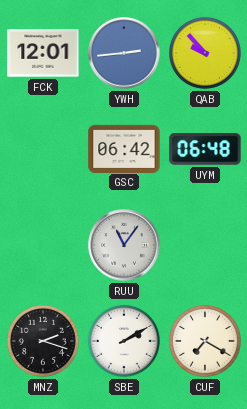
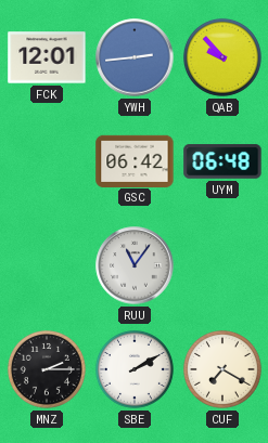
MNZ: 2:18 -> 2:15
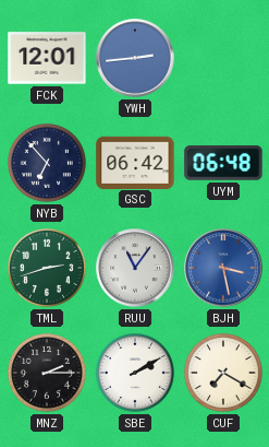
QAB: 9:53 -> none
NYB: none -> 6:53
TML: none -> 2:42
BJH: none -> 3:28
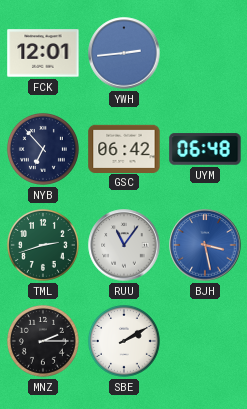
CUF: 7:20 -> none
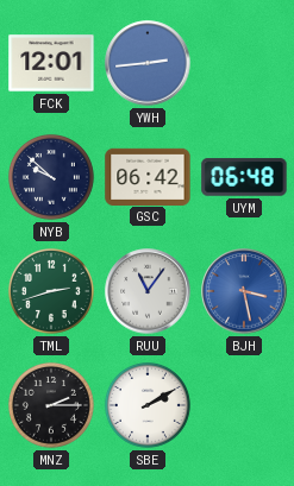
NYB: 6:53 -> 9:52
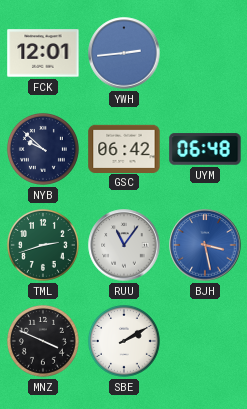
MNZ: 2:15 -> 3:49
